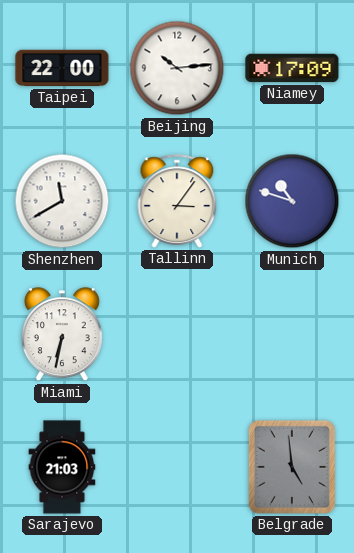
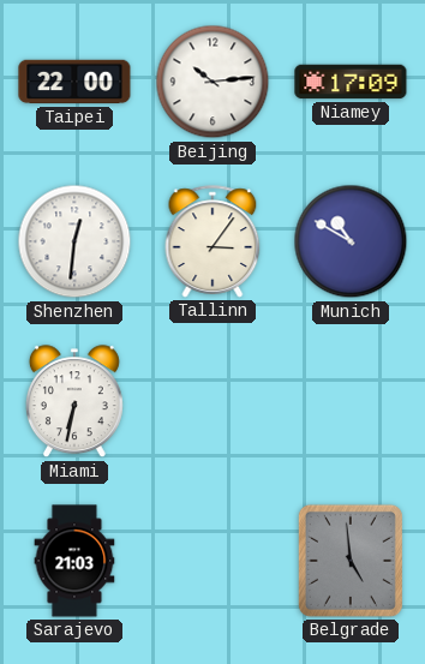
Shenzhen: 11:40 -> 12:31
Munich: 10:48 -> 10:50
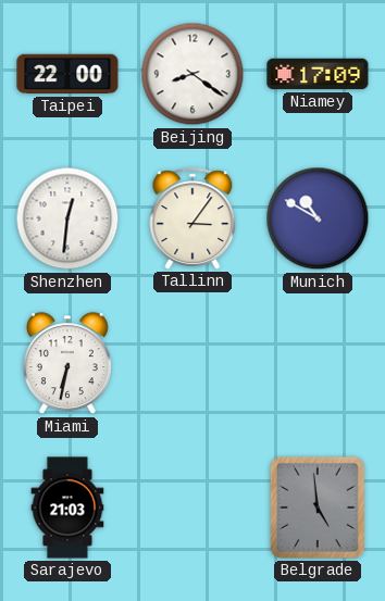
Beijing: 10:14 -> 8:21
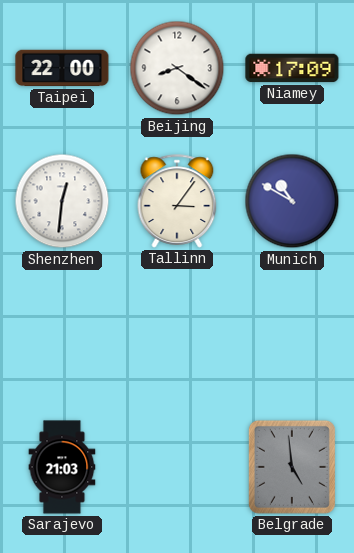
Miami: 6:32 -> none
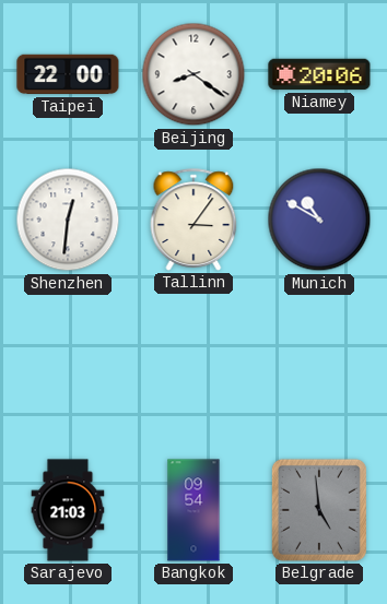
Niamey: 17:09 -> 20:06
Bangkok: none -> 09:54
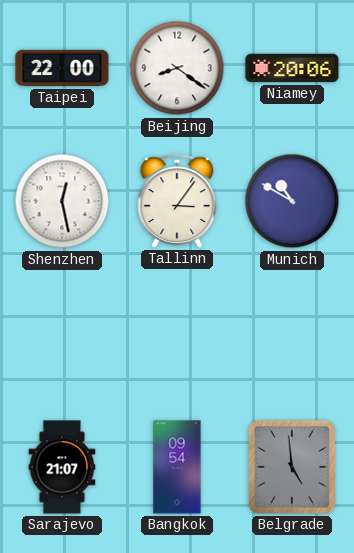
Shenzhen: 12:31 -> 12:28
Sarajevo: 21:03 -> 21:07
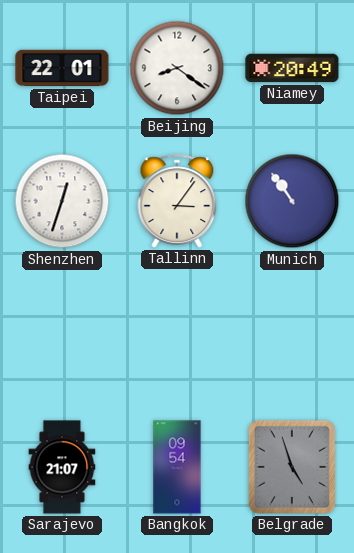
Taipei: 22:00 -> 22:01
Niamey: 20:06 -> 20:49
Shenzhen: 12:28 -> 12:33
Munich: 10:50 -> 10:54
Belgrade: 4:59 -> 4:57
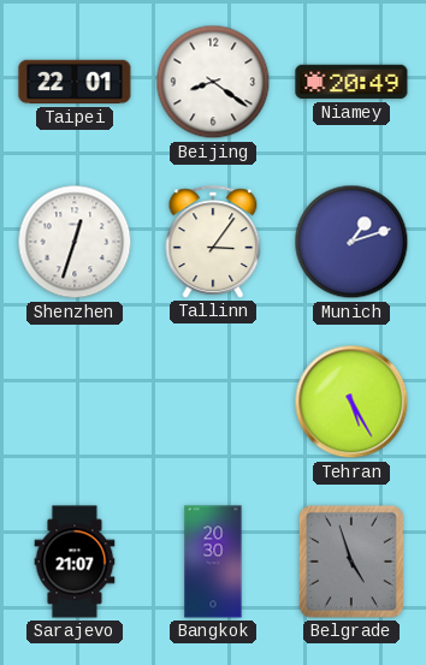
Munich: 10:54 -> 1:12
Tehran: none -> 5:25
Bangkok: 09:54 -> 20:30
